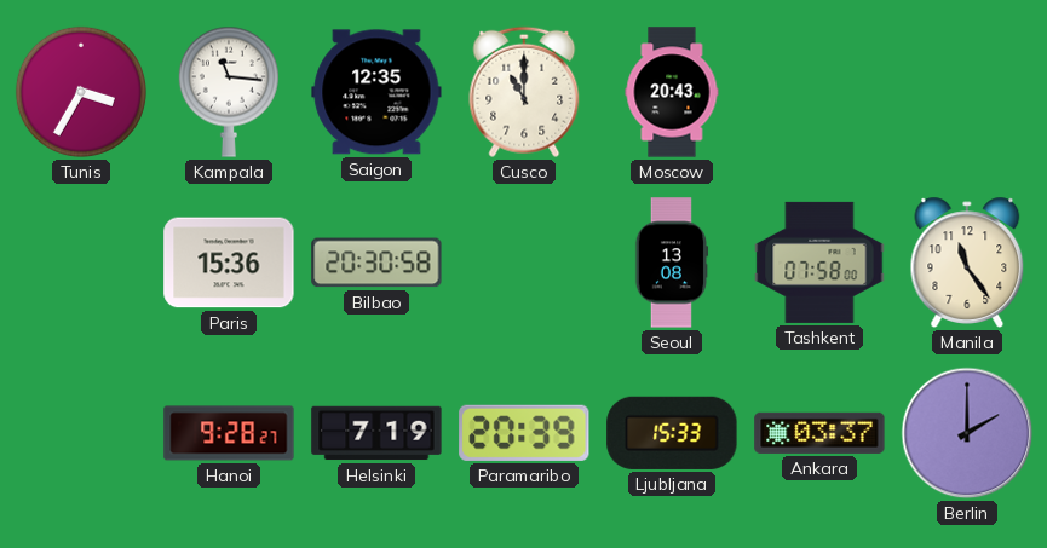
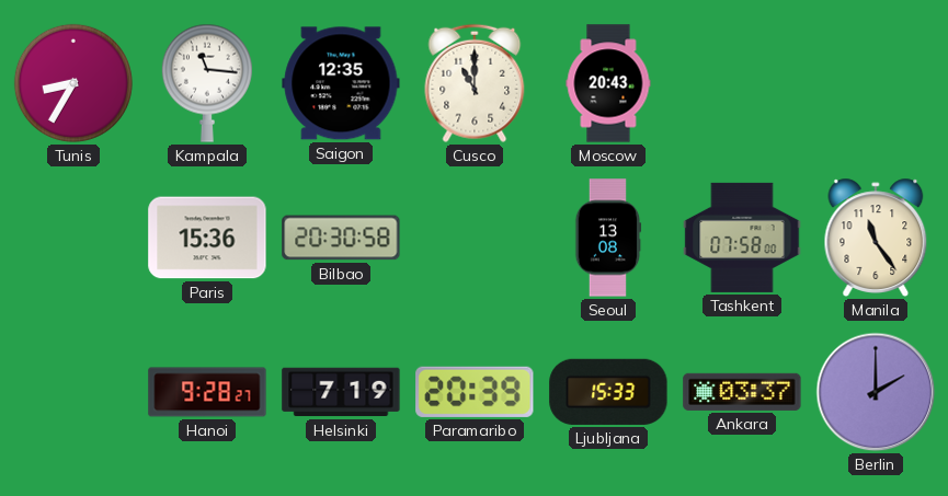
Tunis: 3:35 -> 8:35
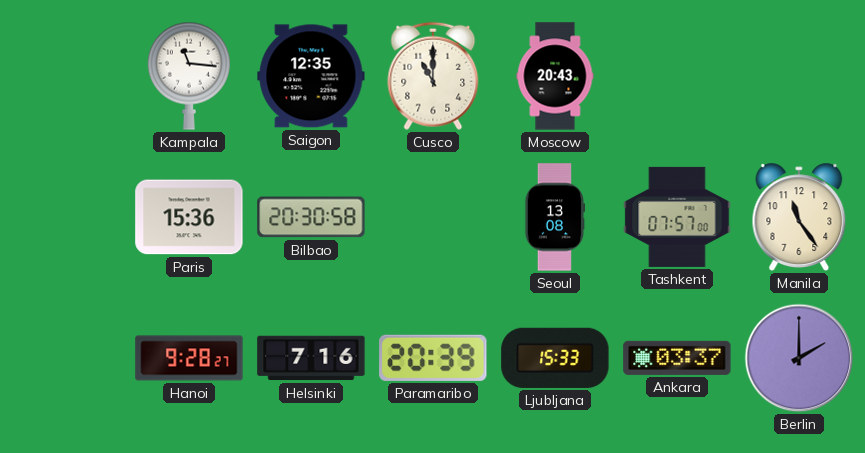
Tunis: 8:35 -> none
Tashkent: 07:58 -> 07:57
Helsinki: 7:19 -> 7:16
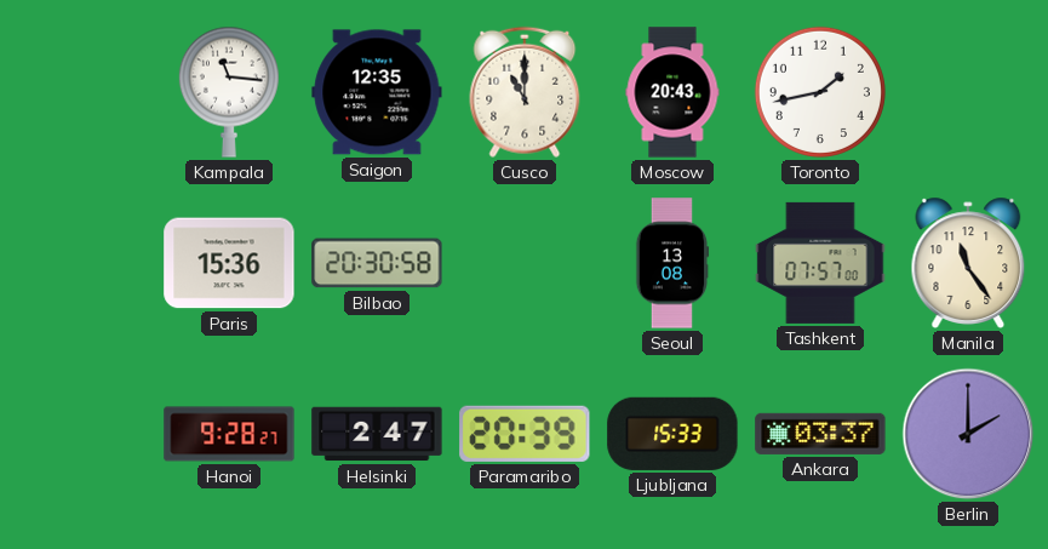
Toronto: none -> 1:43
Helsinki: 7:16 -> 2:47
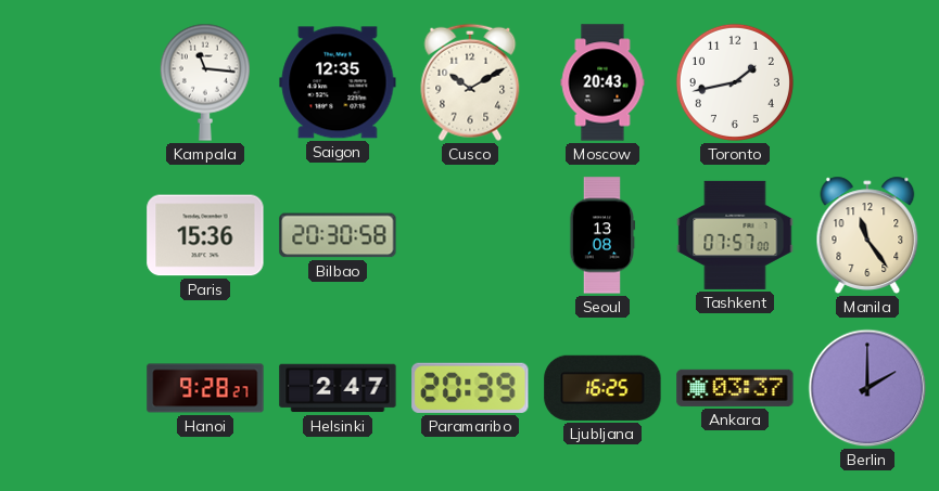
Cusco: 11:00 -> 10:10
Ljubljana: 15:33 -> 16:25
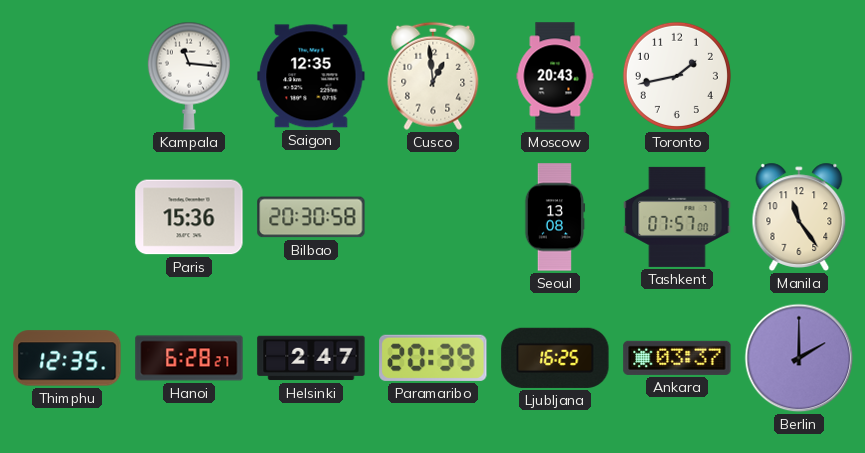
Cusco: 10:10 -> 12:59
Thimphu: none -> 12:35
Hanoi: 9:28 -> 6:28
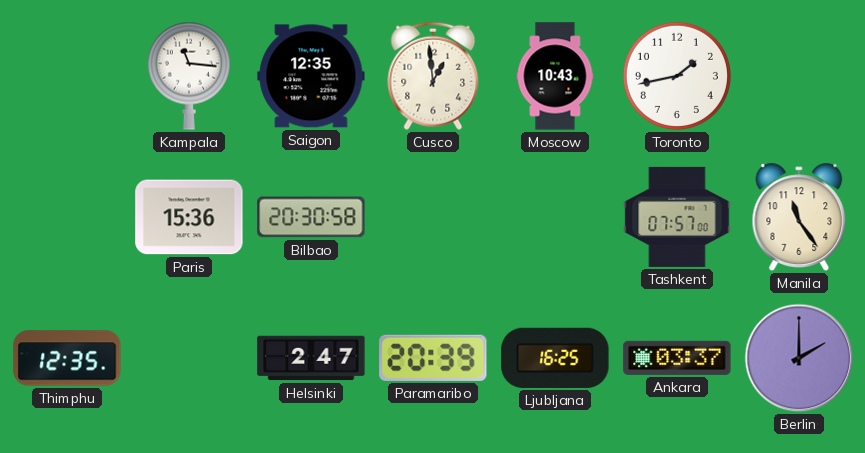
Moscow: 20:43 -> 10:43
Seoul: 13:08 -> none
Hanoi: 6:28 -> none
